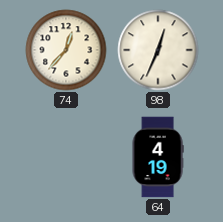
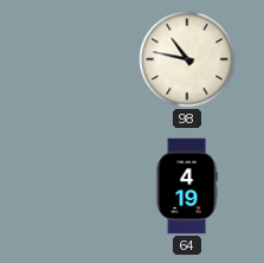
74: 12:37 -> none
98: 12:34 -> 10:47
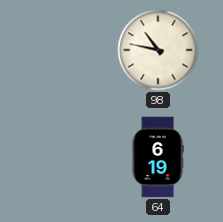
64: 4:19 -> 6:19
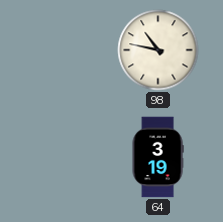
64: 6:19 -> 3:19
